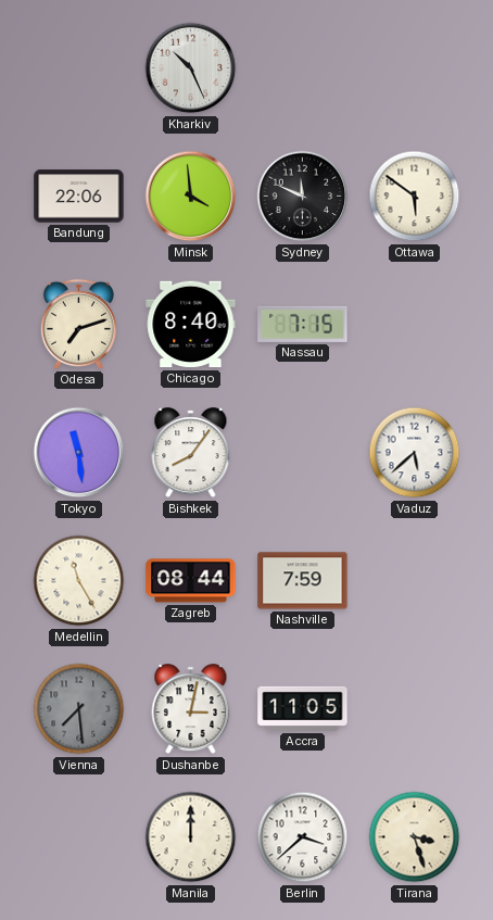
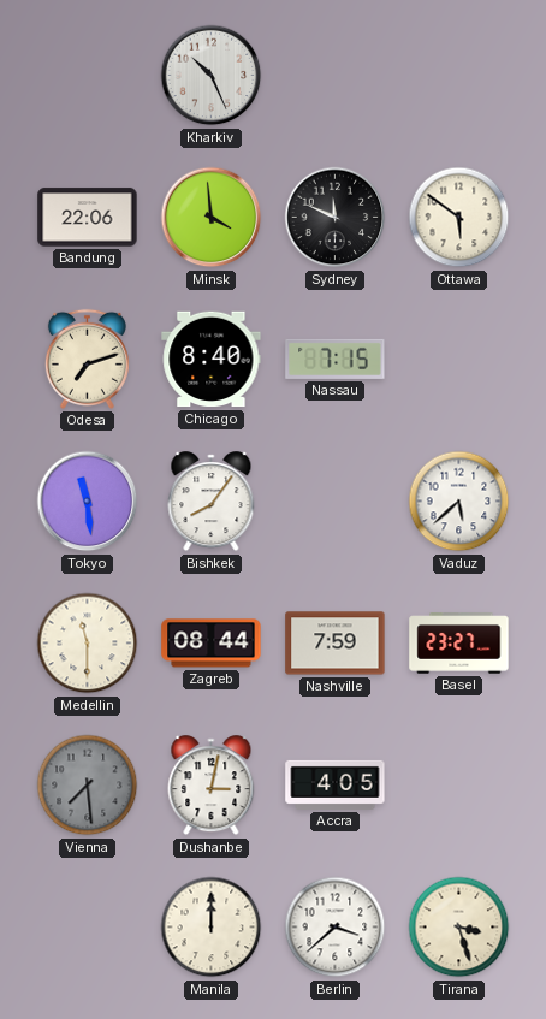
Medellin: 11:25 -> 11:30
Basel: none -> 23:27
Accra: 11:05 -> 4:05
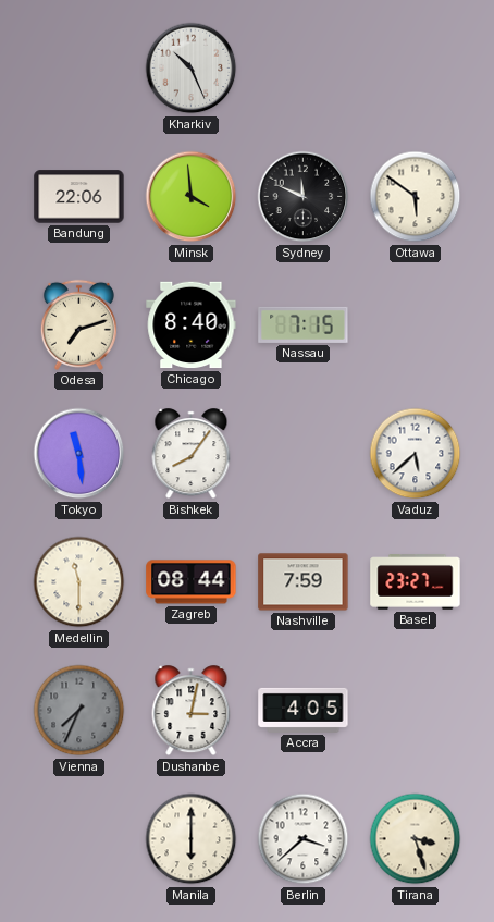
Vienna: 7:29 -> 7:34
Manila: 12:00 -> 6:00
